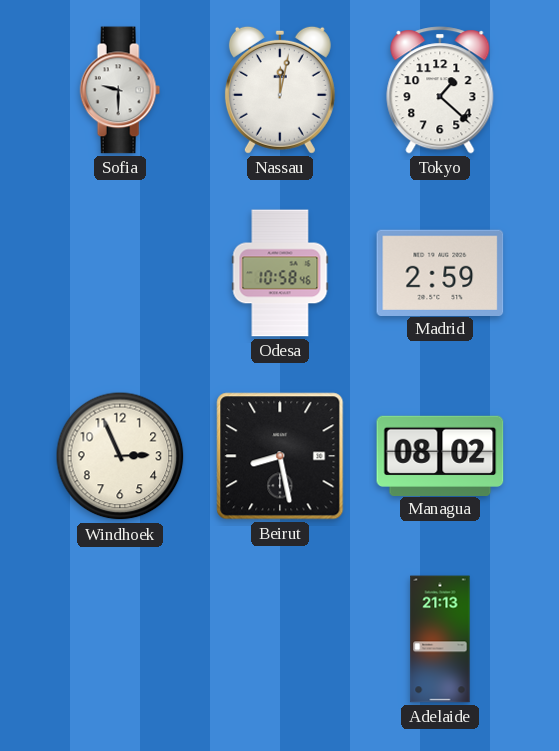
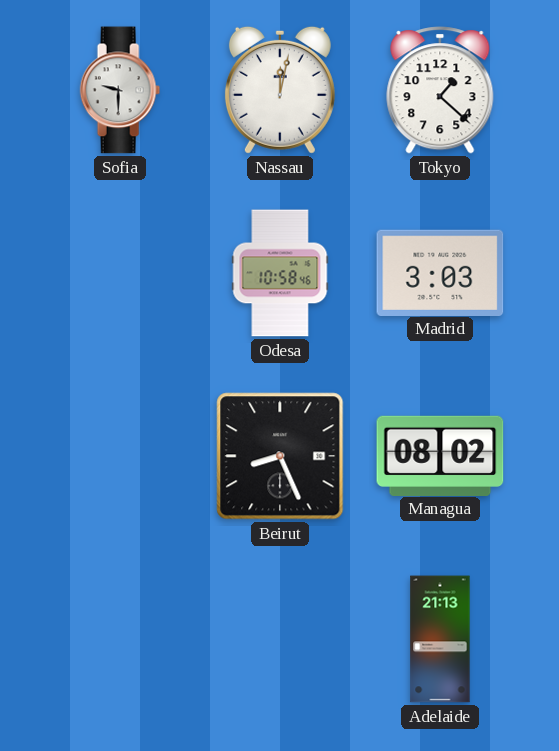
Madrid: 2:59 -> 3:03
Windhoek: 2:56 -> none
Beirut: 8:28 -> 8:26
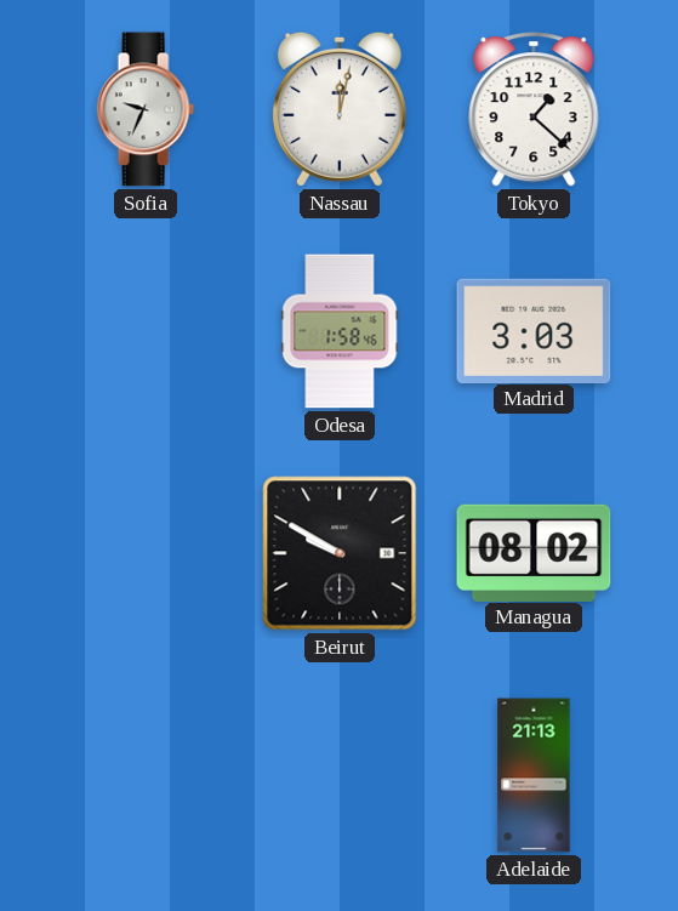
Sofia: 9:30 -> 9:34
Odesa: 10:58 -> 1:58
Beirut: 8:26 -> 9:50
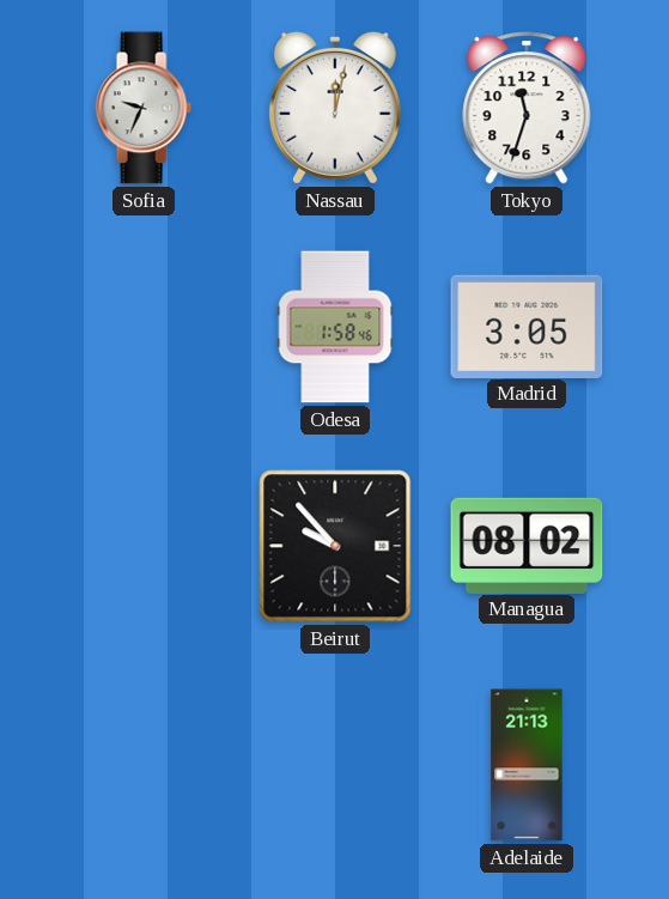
Tokyo: 1:22 -> 11:33
Madrid: 3:03 -> 3:05
Beirut: 9:50 -> 9:53
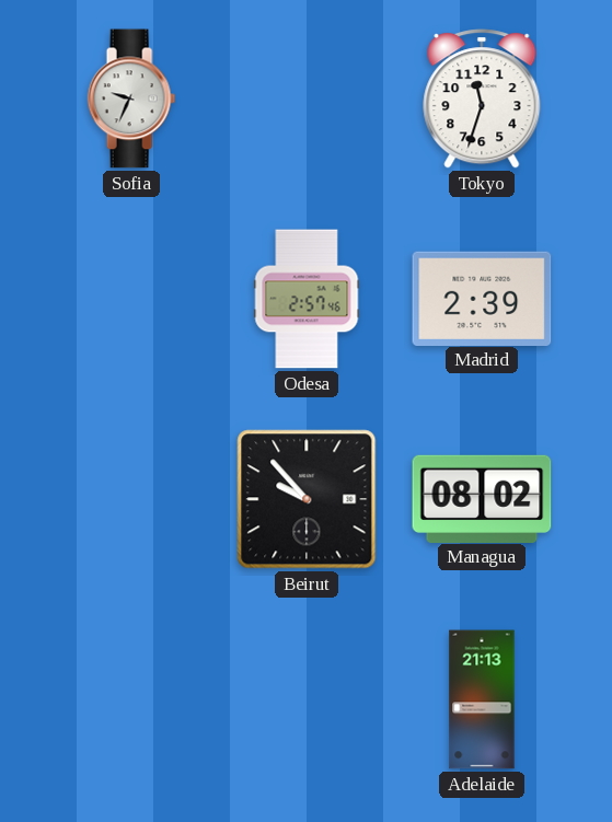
Nassau: 12:02 -> none
Odesa: 1:58 -> 2:57
Madrid: 3:05 -> 2:39
